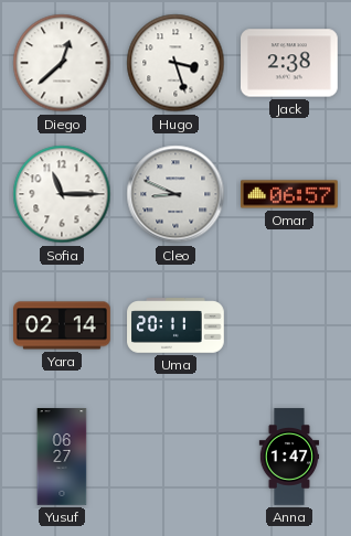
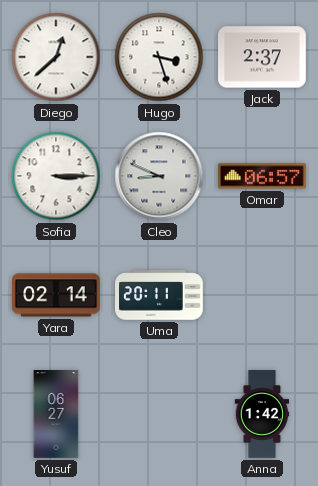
Jack: 2:38 -> 2:37
Sofia: 11:15 -> 3:15
Anna: 1:47 -> 1:42
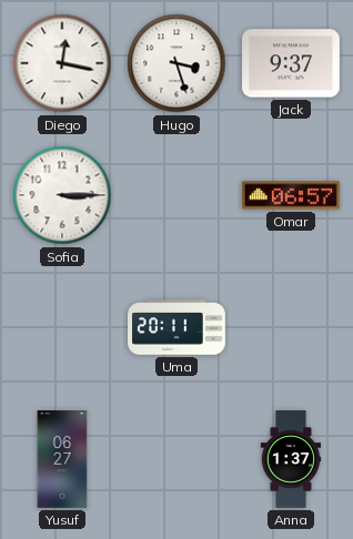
Diego: 12:38 -> 12:17
Jack: 2:37 -> 9:37
Cleo: 8:49 -> none
Yara: 02:14 -> none
Anna: 1:42 -> 1:37
